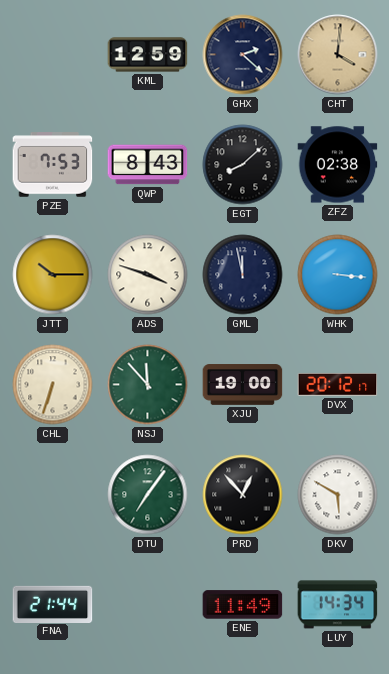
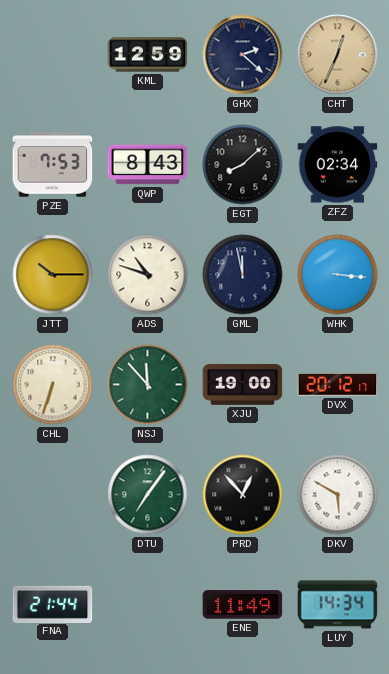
CHT: 4:01 -> 12:34
ZFZ: 02:38 -> 02:34
ADS: 3:48 -> 10:48
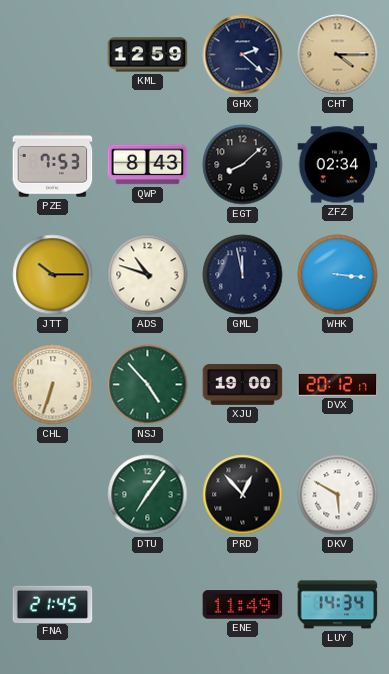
CHT: 12:34 -> 4:15
NSJ: 11:53 -> 4:53
FNA: 21:44 -> 21:45
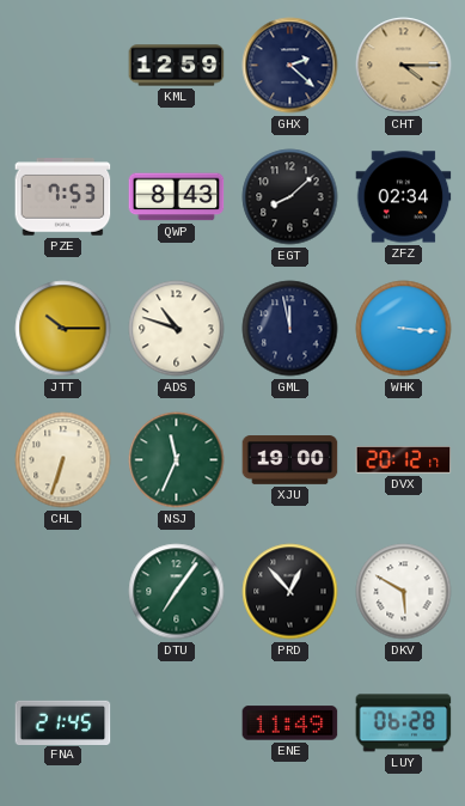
NSJ: 4:53 -> 11:34
LUY: 14:34 -> 06:28
